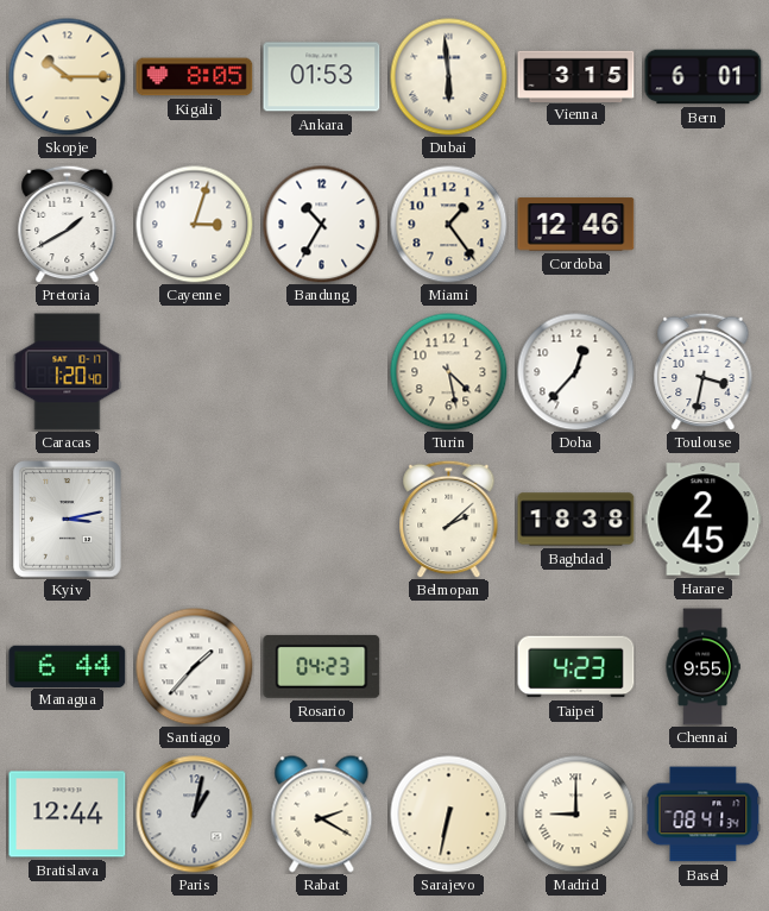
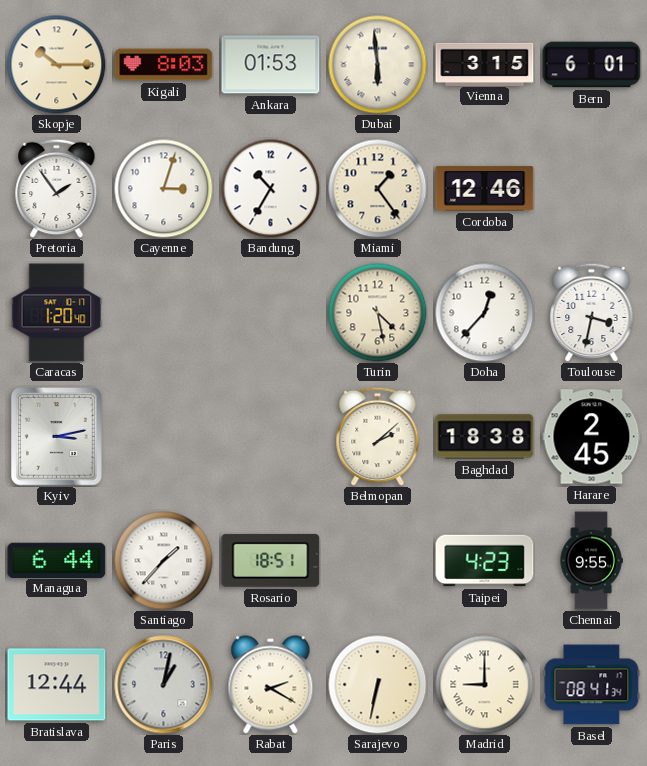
Kigali: 8:05 -> 8:03
Pretoria: 1:40 -> 1:54
Rosario: 04:23 -> 18:51
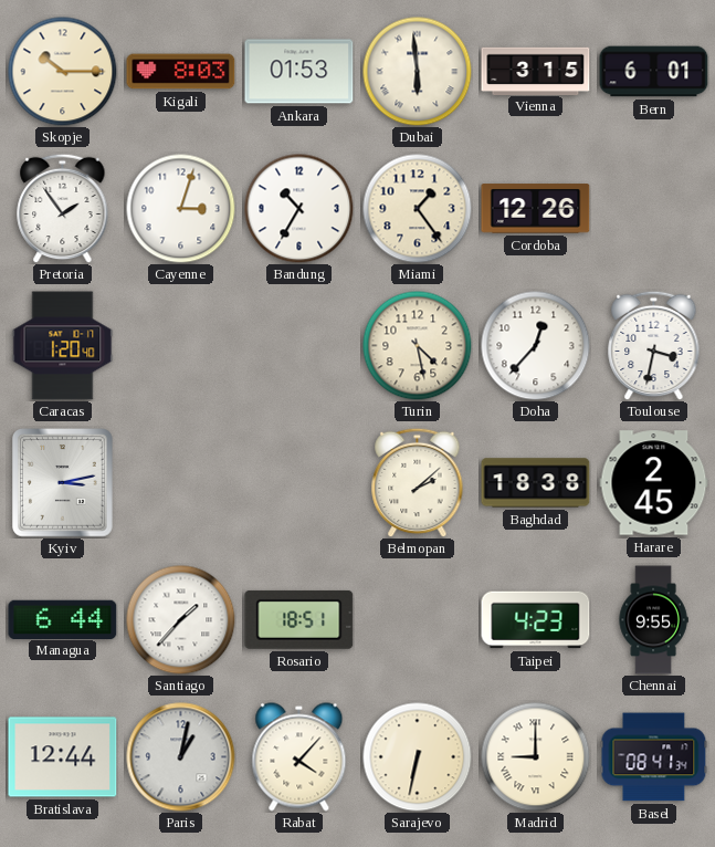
Cordoba: 12:46 -> 12:26
Rabat: 2:20 -> 4:07
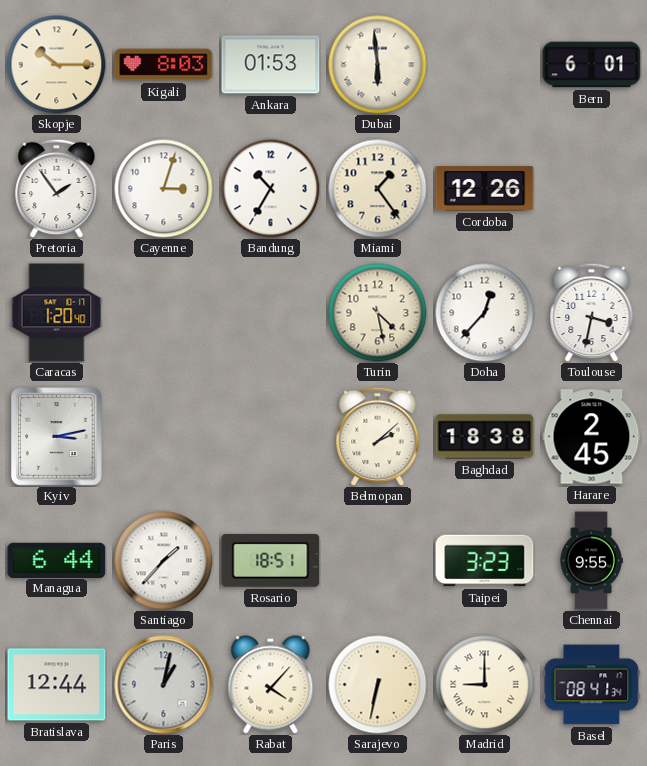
Vienna: 3:15 -> none
Taipei: 4:23 -> 3:23
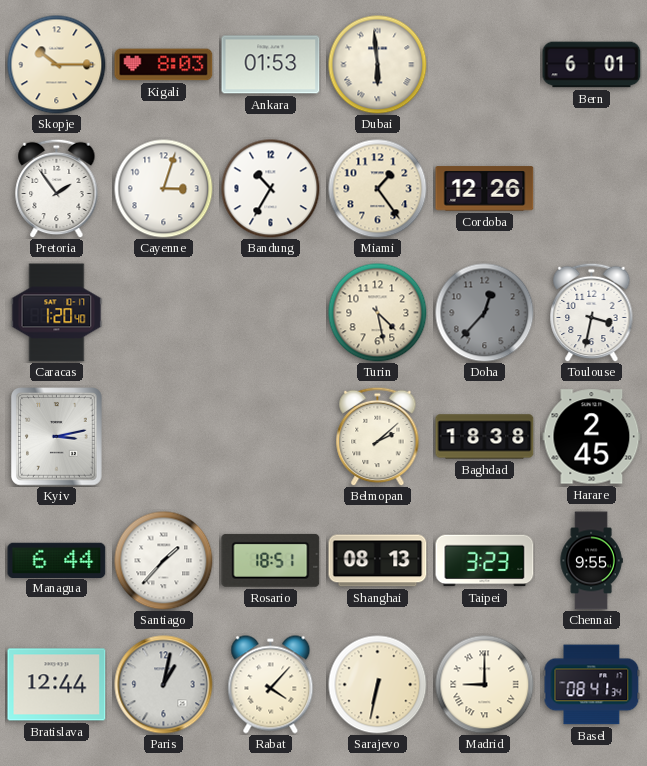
Doha dial: white -> grey
Shanghai: none -> 08:13
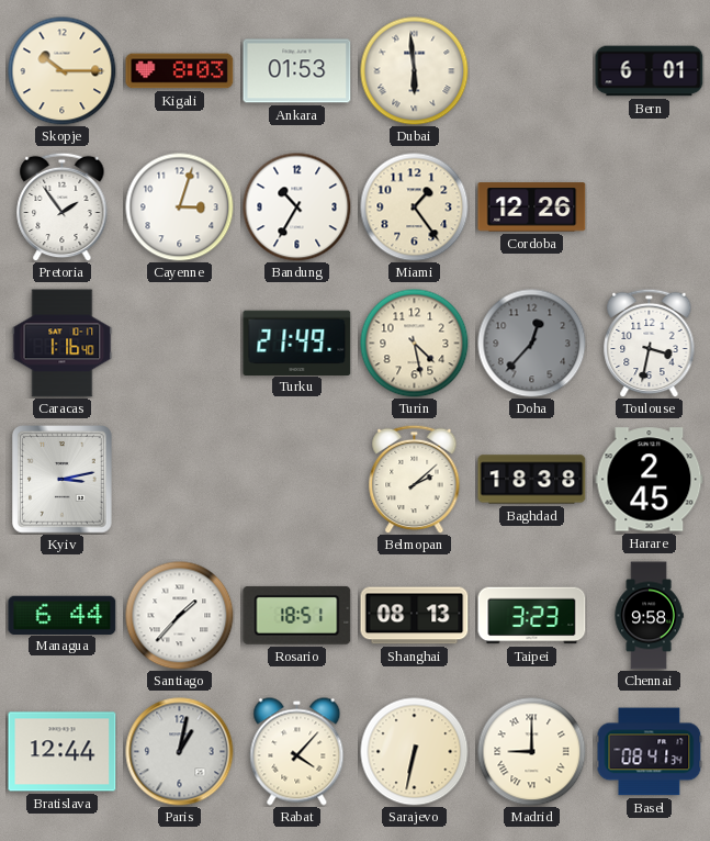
Caracas: 1:20 -> 1:16
Turku: none -> 21:49
Chennai: 9:55 -> 9:58
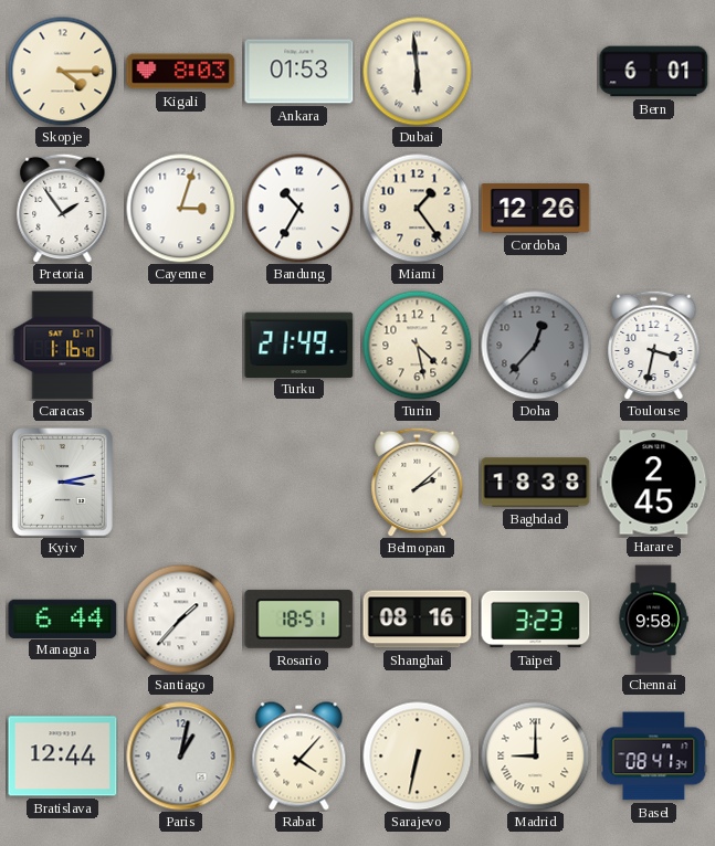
Skopje: 10:15 -> 4:15
Shanghai: 08:13 -> 08:16
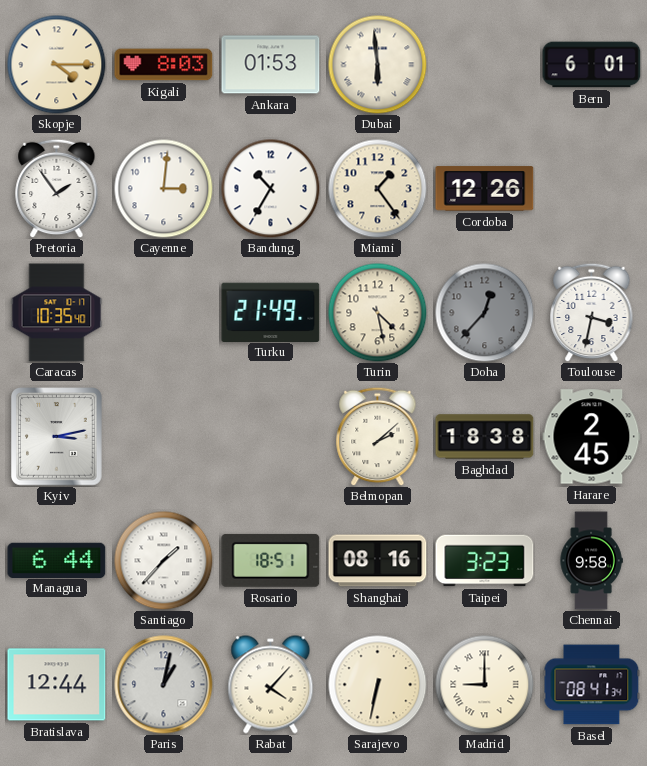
Cayenne: 3:03 -> 3:01
Caracas: 1:16 -> 10:35
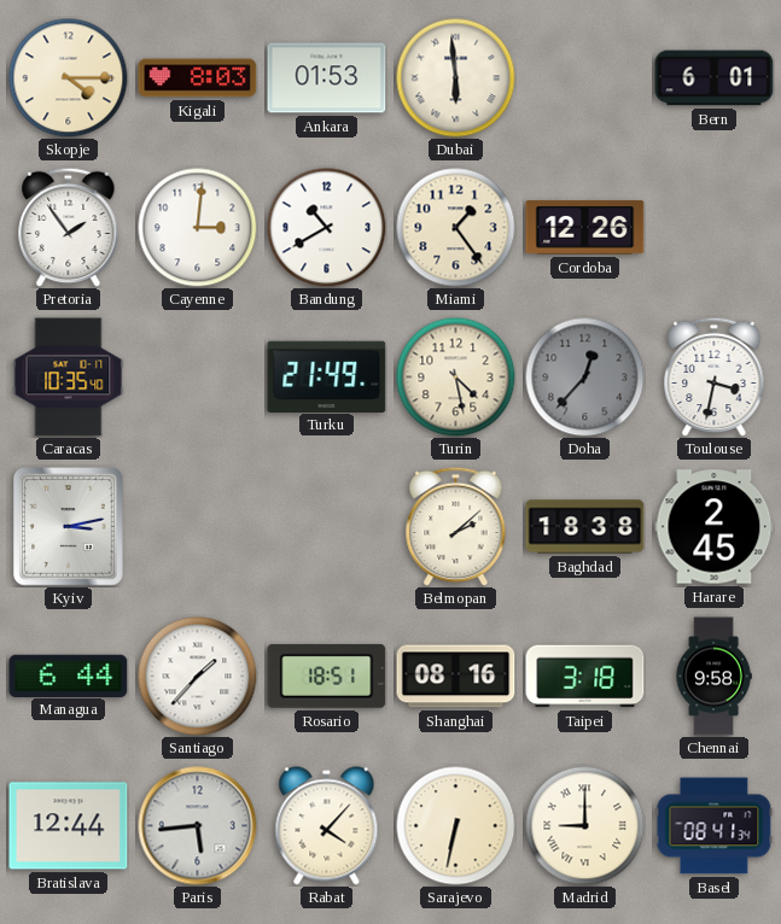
Bandung: 10:35 -> 10:40
Taipei: 3:23 -> 3:18
Paris: 1:02 -> 5:44
